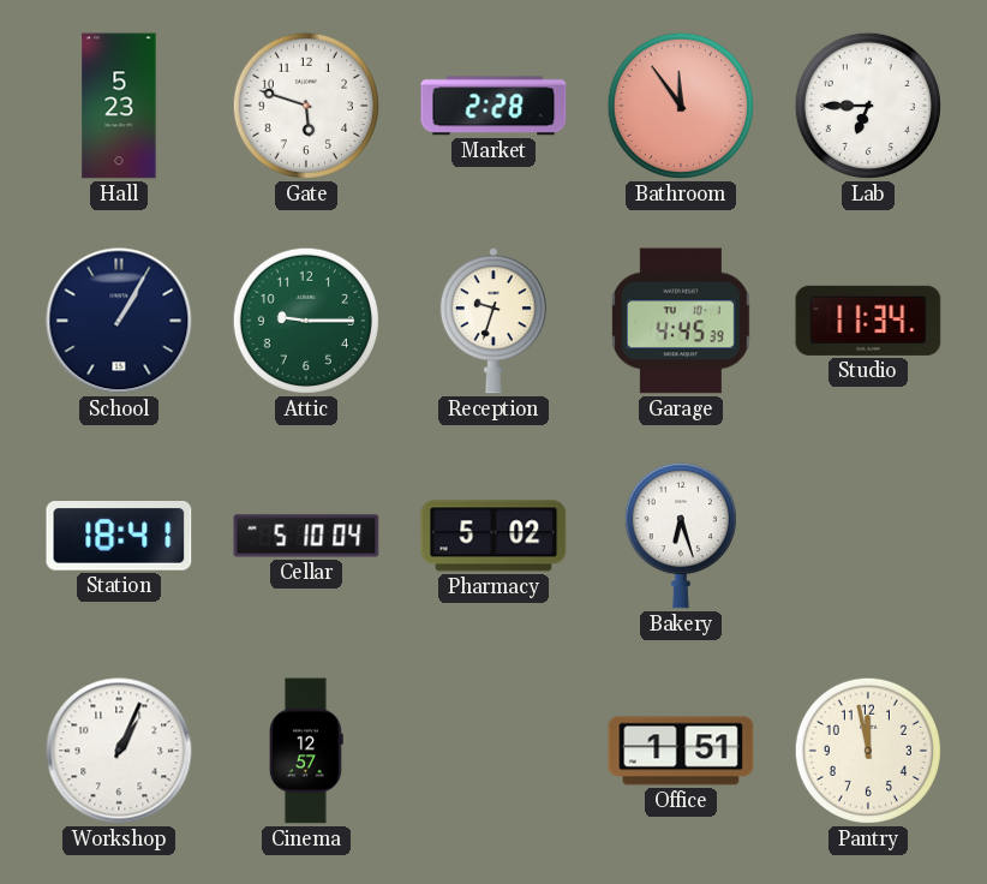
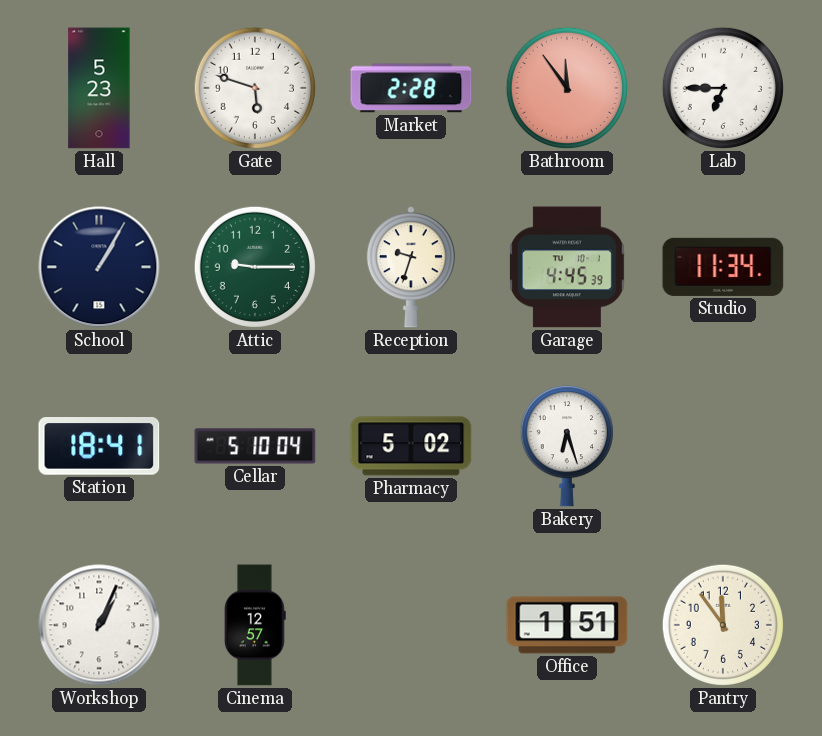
Pantry: 11:58 -> 11:54
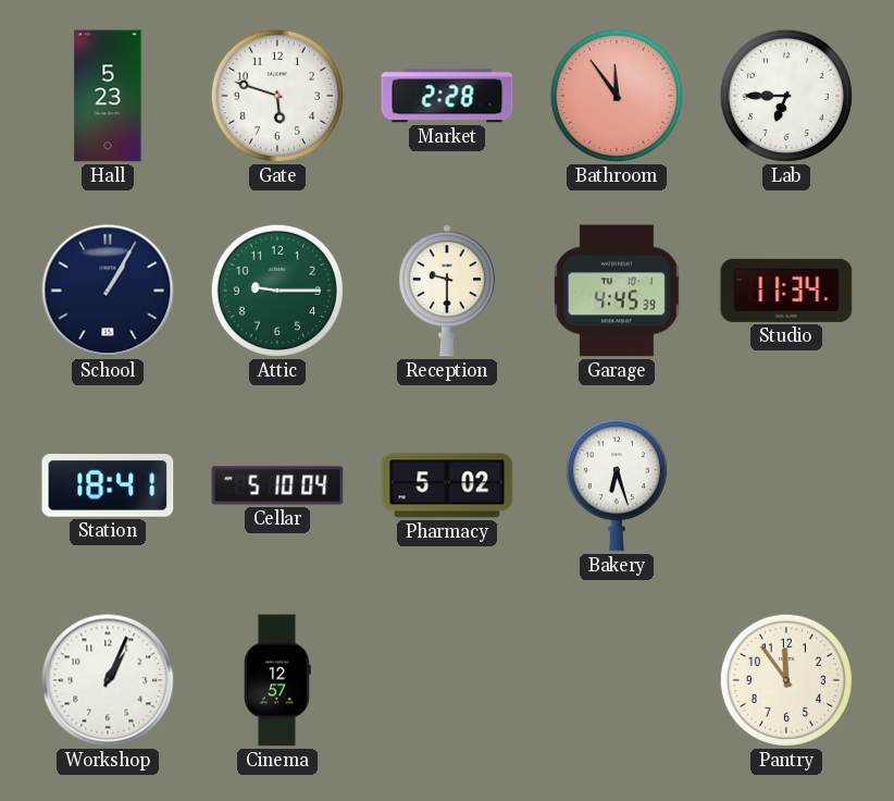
Reception: 9:33 -> 9:30
Office: 1:51 -> none
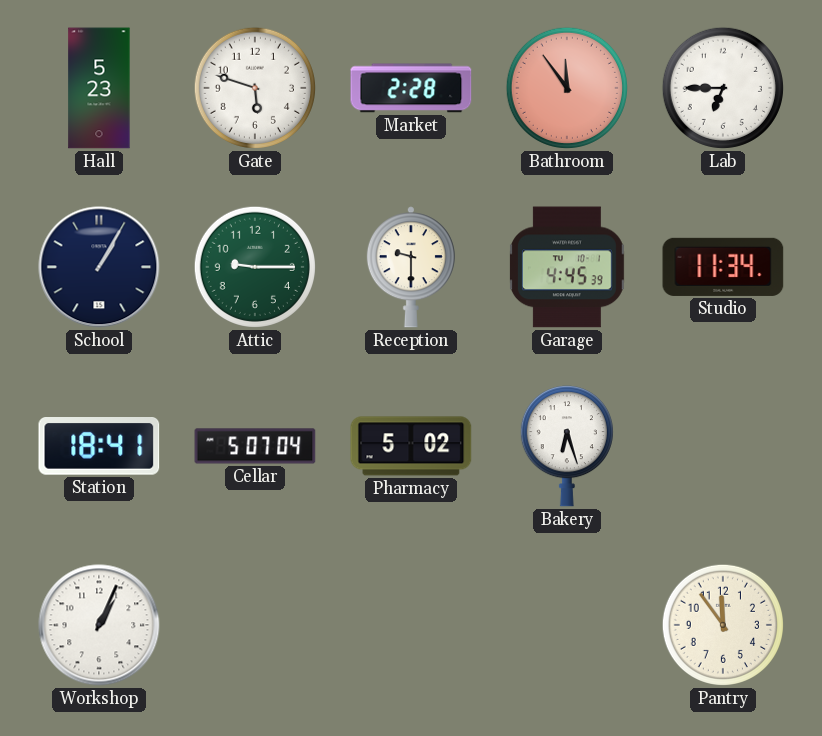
Cellar: 5:10 -> 5:07
Cinema: 12:57 -> none
